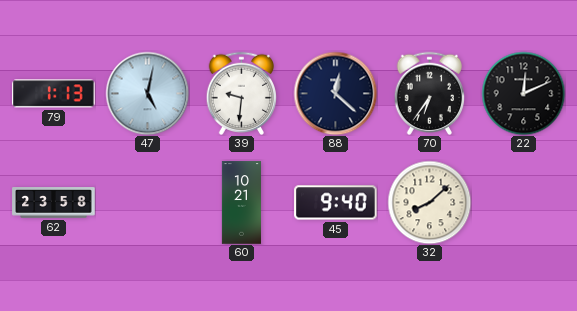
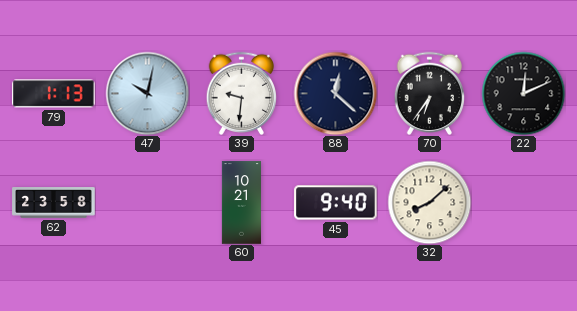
47: 5:02 -> 10:02
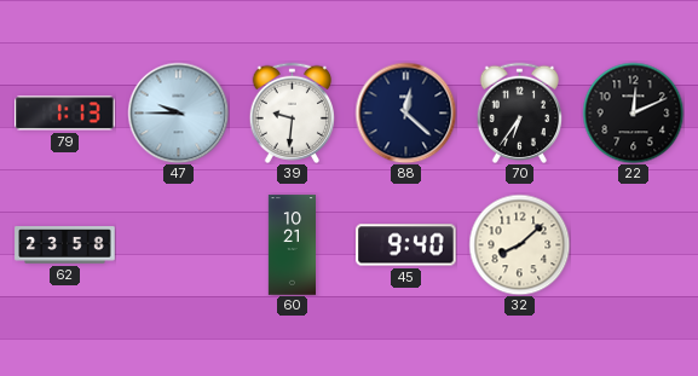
47: 10:02 -> 9:45
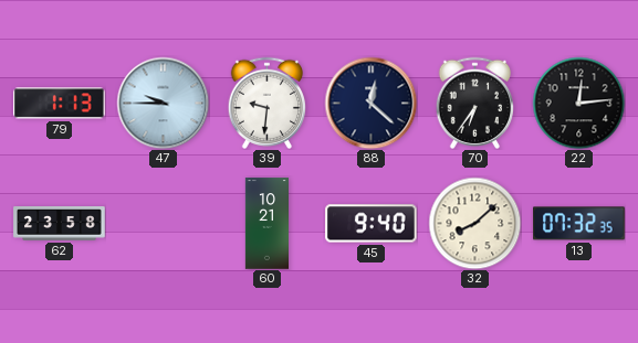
22: 12:11 -> 12:14
13: none -> 07:32
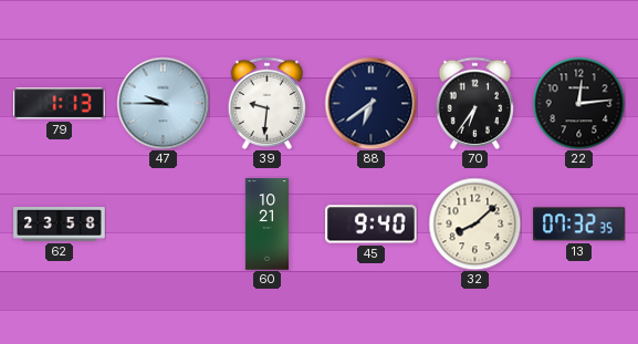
88: 12:22 -> 6:39
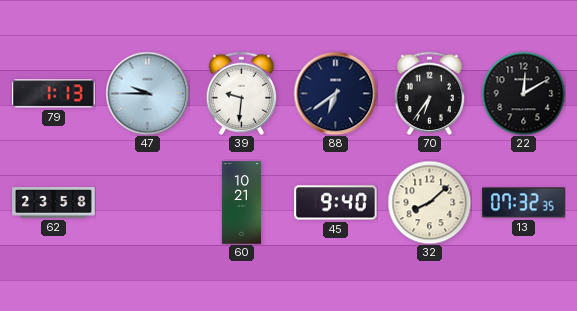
22: 12:14 -> 12:10
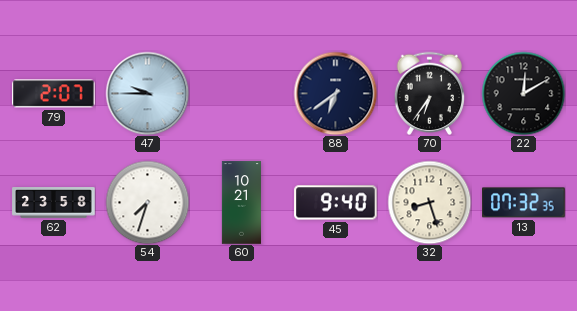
79: 1:13 -> 2:07
39: 9:31 -> none
54: none -> 7:33
32: 8:08 -> 8:27
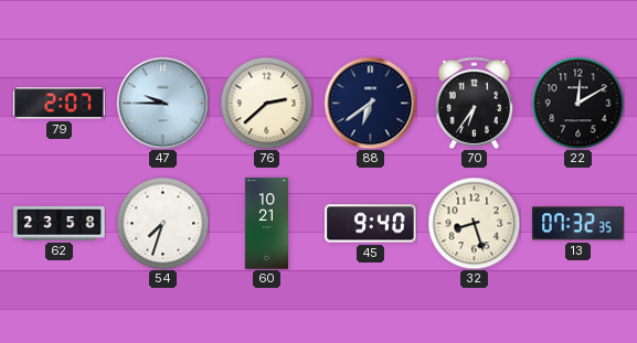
76: none -> 2:38
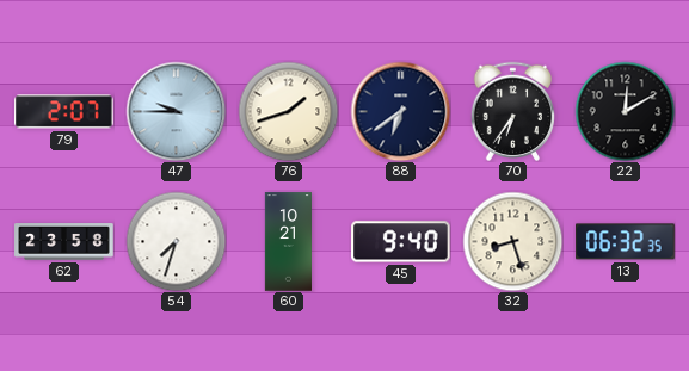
76: 2:38 -> 1:42
13: 07:32 -> 06:32
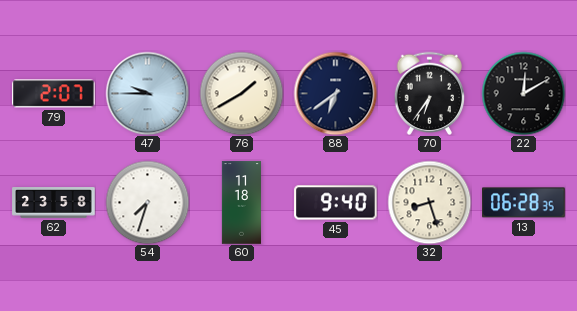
76: 1:42 -> 1:40
60: 10:21 -> 11:18
13: 06:32 -> 06:28
